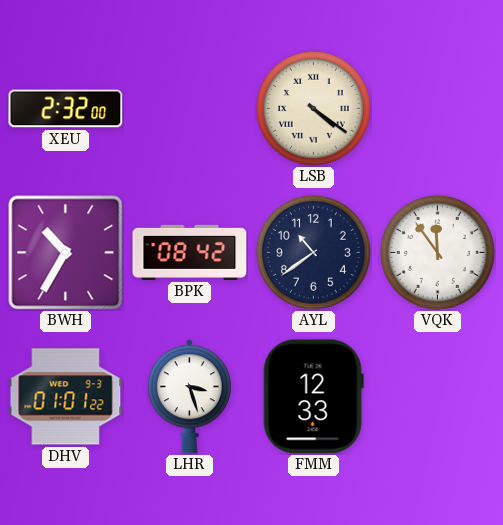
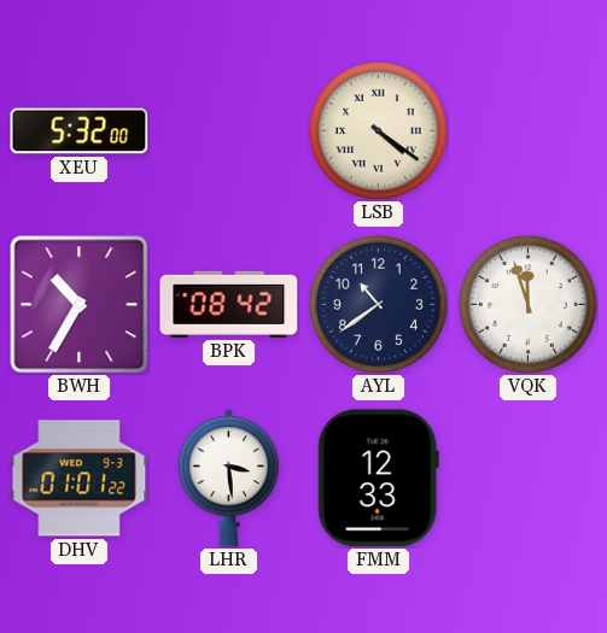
XEU: 2:32 -> 5:32
VQK: 11:54 -> 11:57
LHR: 3:27 -> 3:29
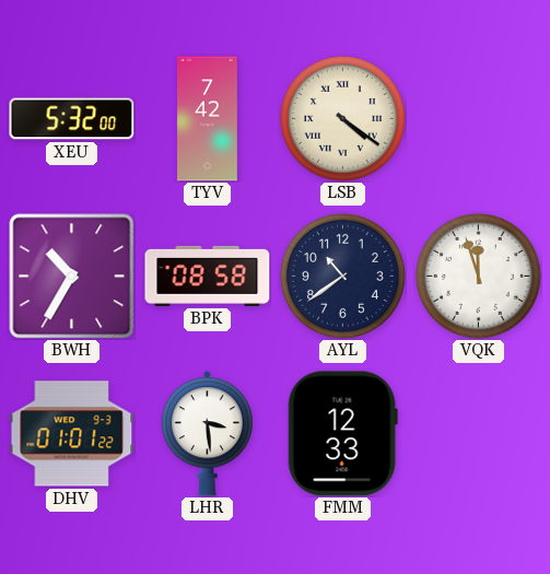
TYV: none -> 7:42
BPK: 08:42 -> 08:58
